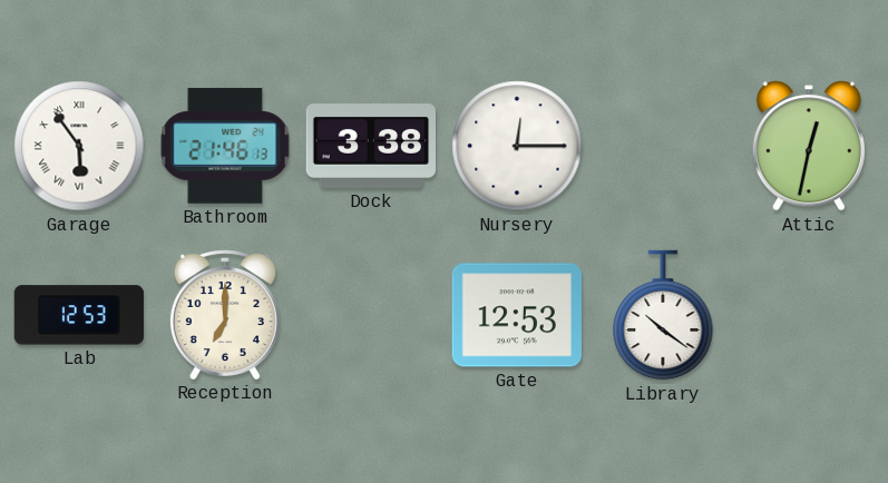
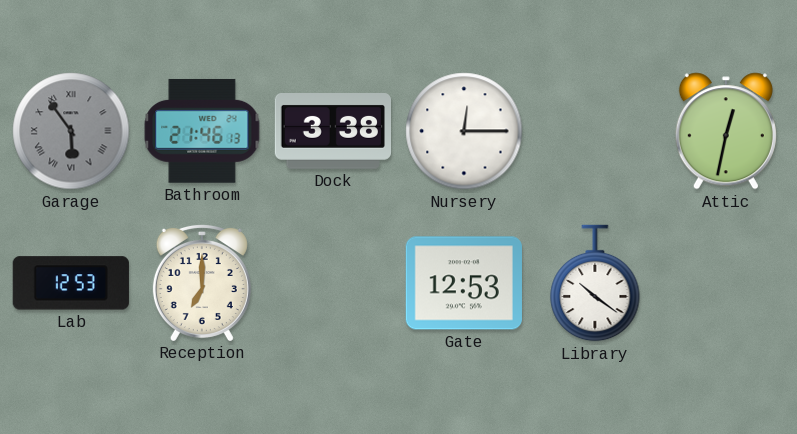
Garage dial: white -> grey
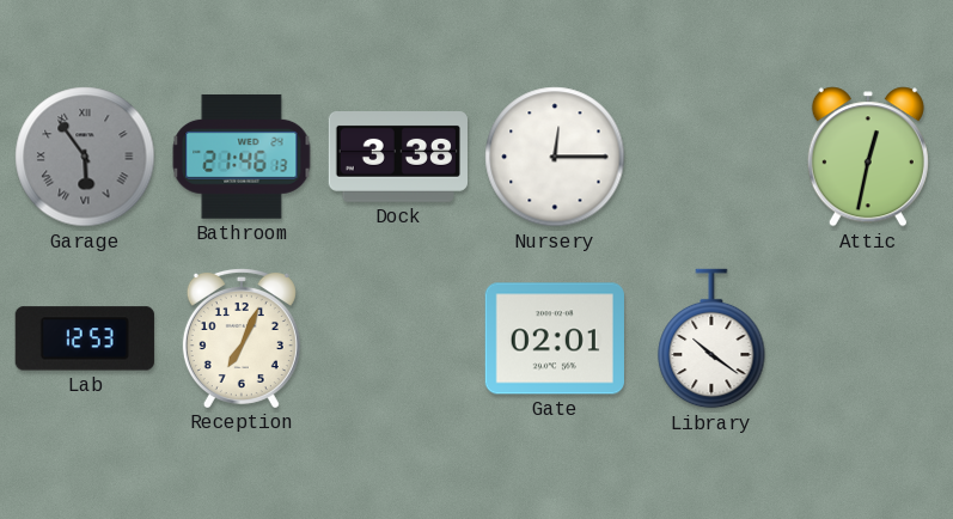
Reception: 7:00 -> 7:04
Gate: 12:53 -> 02:01
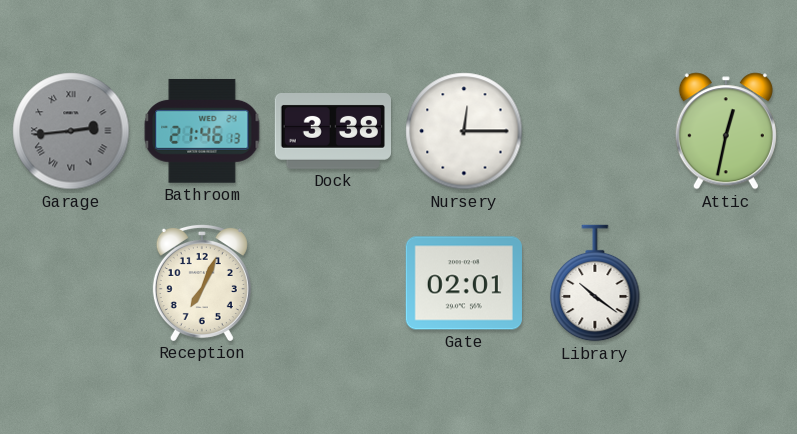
Garage: 5:54 -> 2:44
Lab: 12:53 -> none
